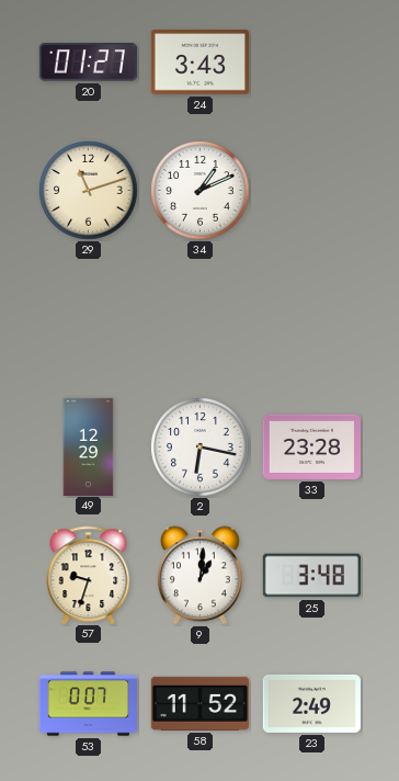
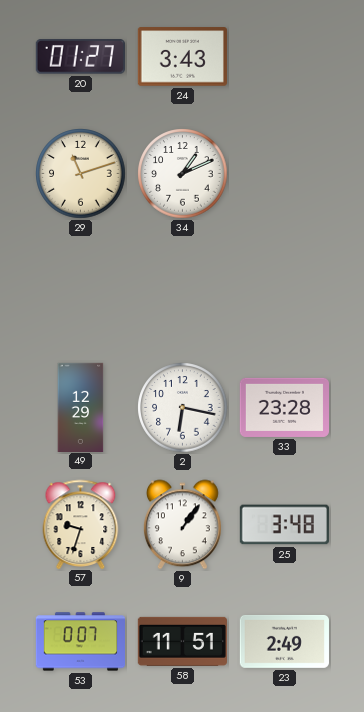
9: 1:01 -> 1:06
58: 11:52 -> 11:51
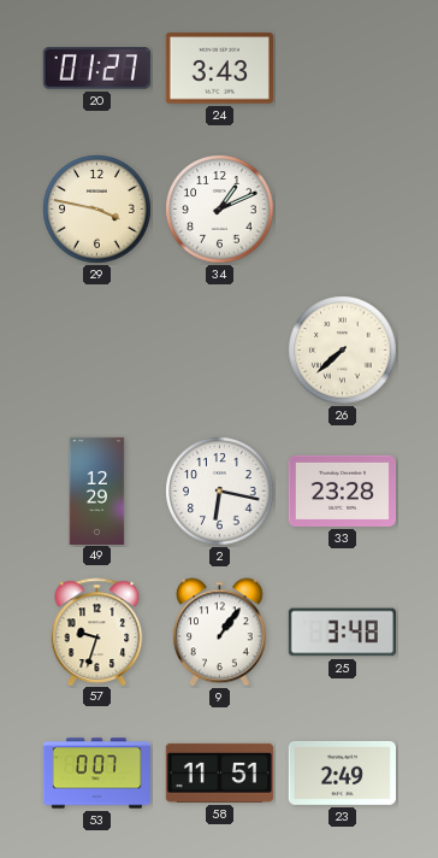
29: 11:12 -> 3:47
26: none -> 7:38
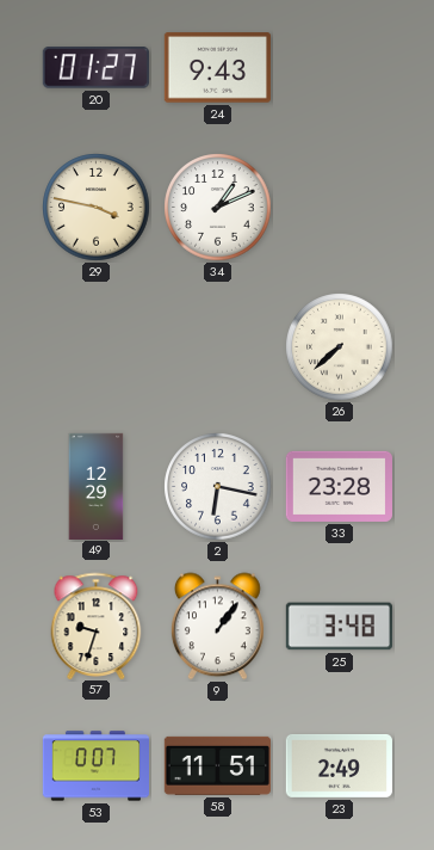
24: 3:43 -> 9:43
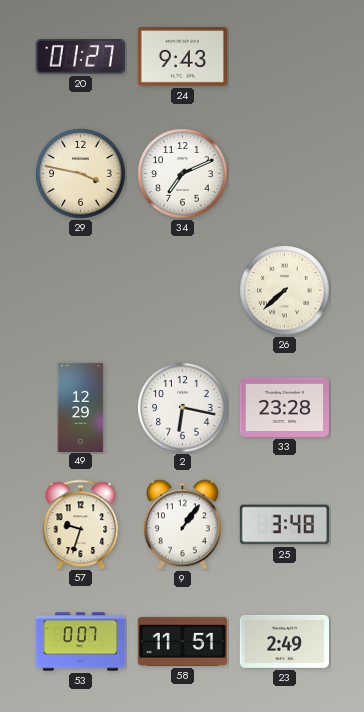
34: 1:11 -> 7:11
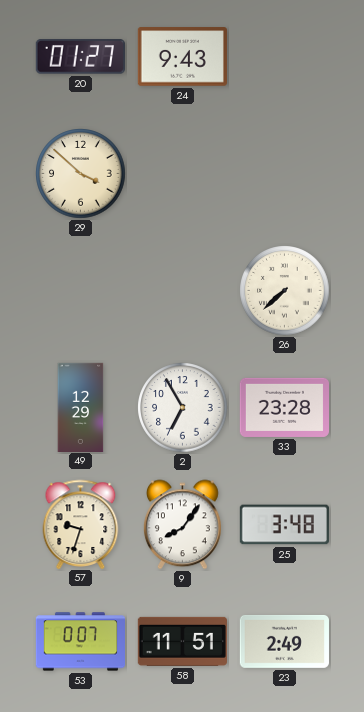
29: 3:47 -> 3:52
34: 7:11 -> none
2: 6:17 -> 6:55
9: 1:06 -> 8:06
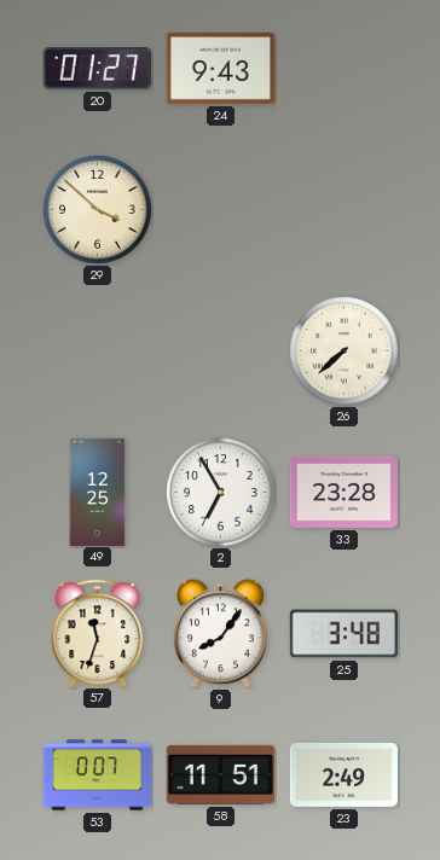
49: 12:29 -> 12:25
57: 9:33 -> 11:33
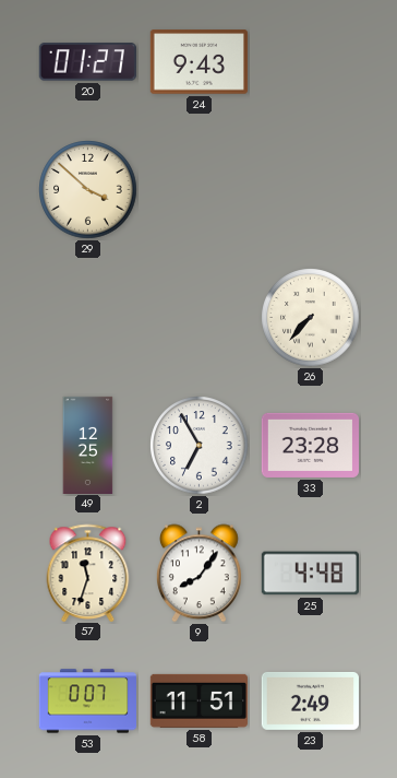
26: 7:38 -> 7:37
25: 3:48 -> 4:48
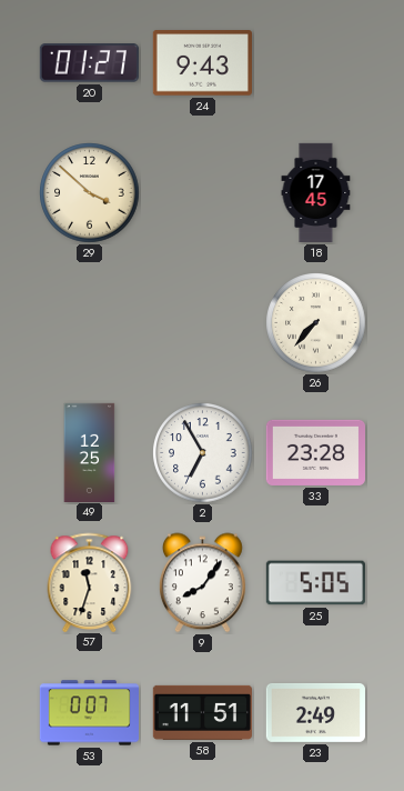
18: none -> 17:45
25: 4:48 -> 5:05
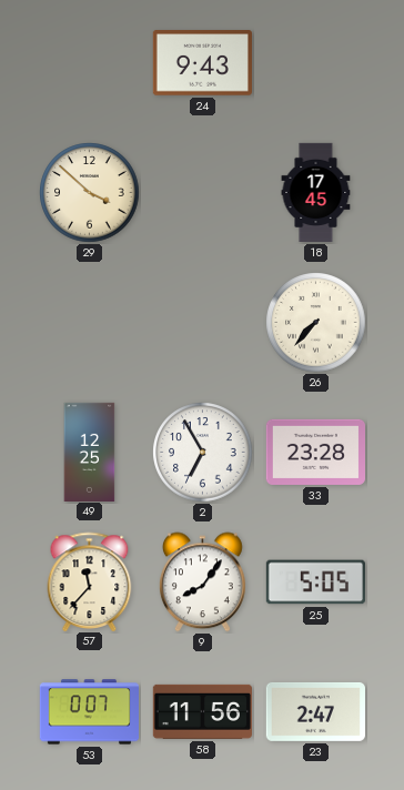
20: 01:27 -> none
57: 11:33 -> 11:37
58: 11:51 -> 11:56
23: 2:49 -> 2:47
